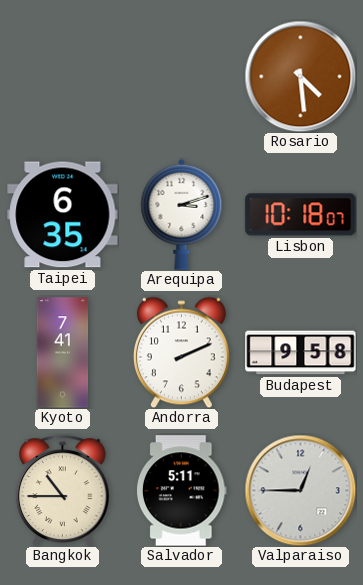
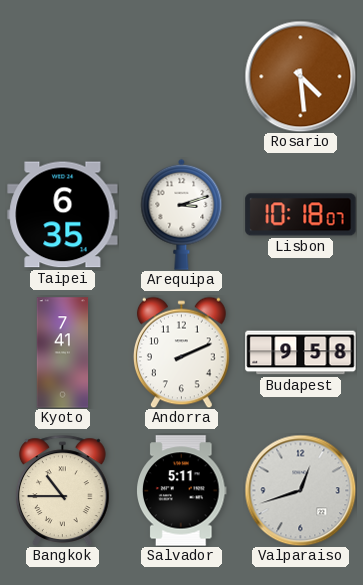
Valparaiso: 12:45 -> 12:42
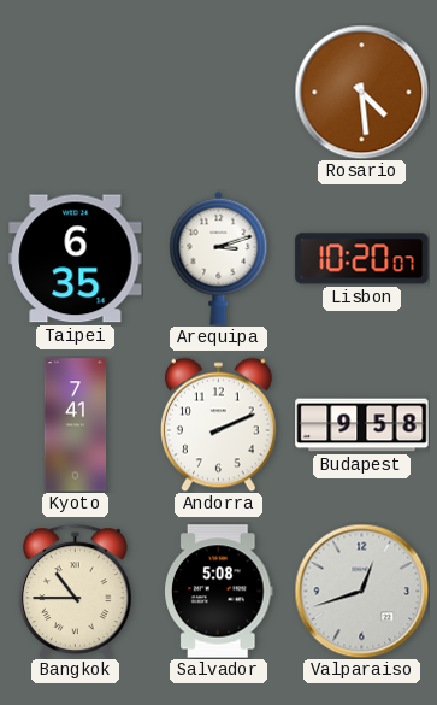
Lisbon: 10:18 -> 10:20
Salvador: 5:11 -> 5:08
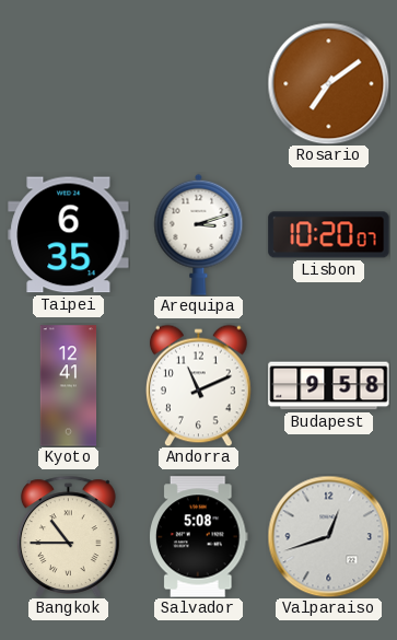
Rosario: 4:29 -> 7:09
Kyoto: 7:41 -> 12:41
Andorra: 2:11 -> 11:11
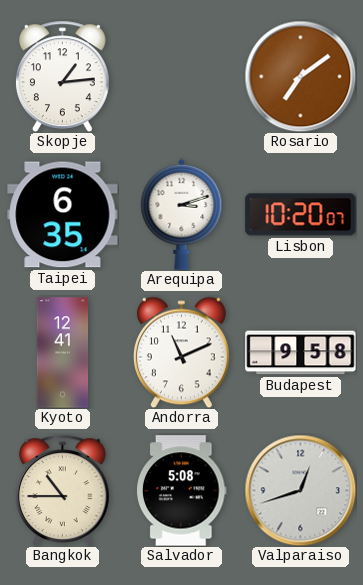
Skopje: none -> 1:14
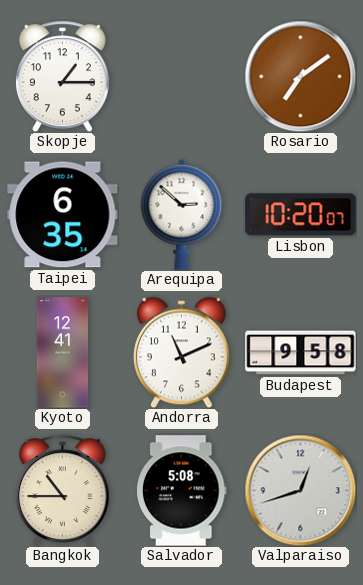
Skopje: 1:14 -> 1:15
Arequipa: 3:12 -> 2:52
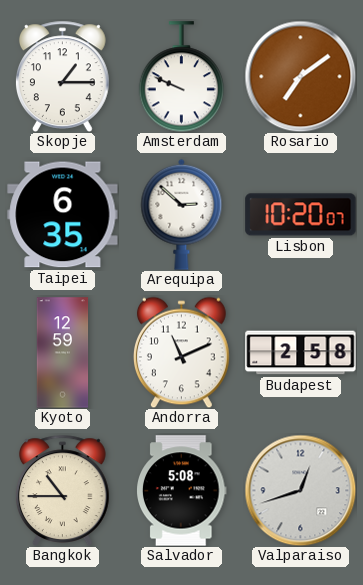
Amsterdam: none -> 9:49
Kyoto: 12:41 -> 12:59
Budapest: 9:58 -> 2:58
